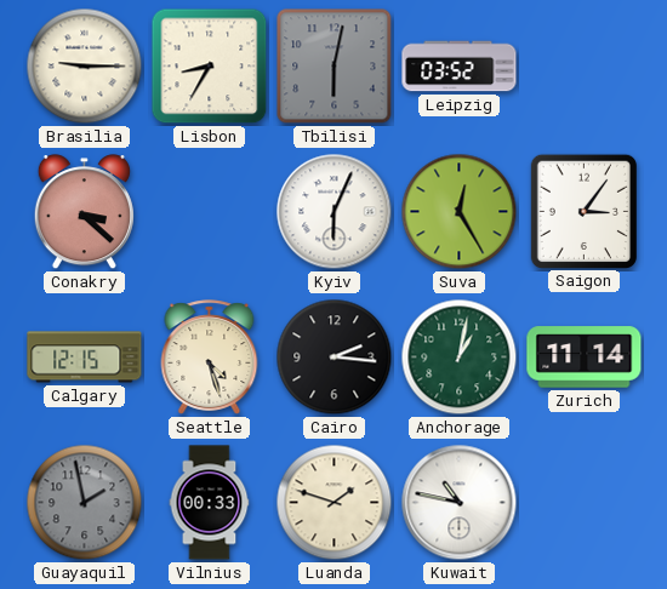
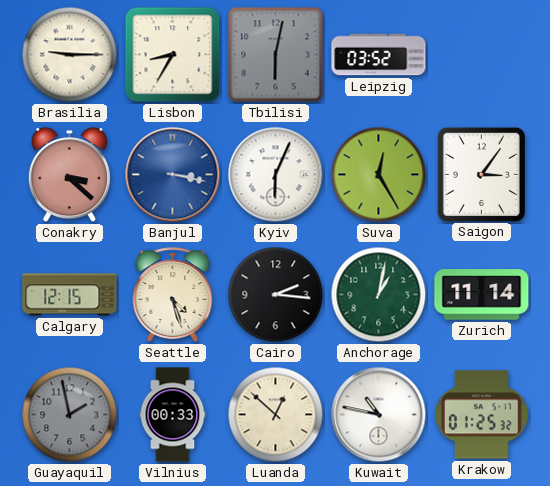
Banjul: none -> 3:17
Luanda: 1:48 -> 12:52
Krakow: none -> 01:25
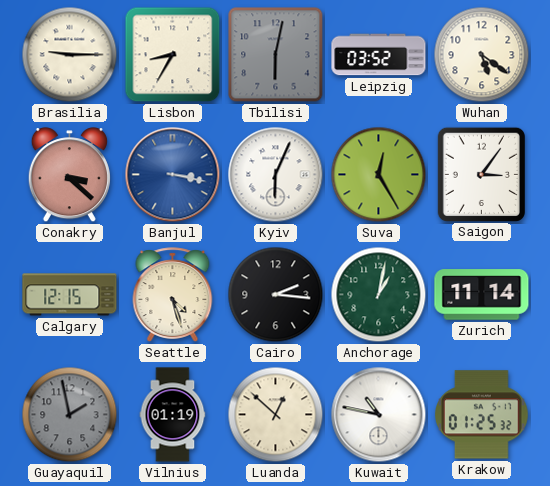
Wuhan: none -> 5:21
Vilnius: 00:33 -> 01:19
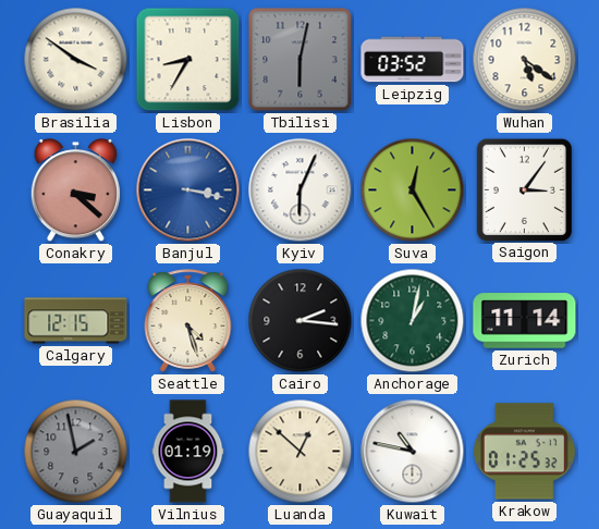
Brasilia: 9:15 -> 3:51
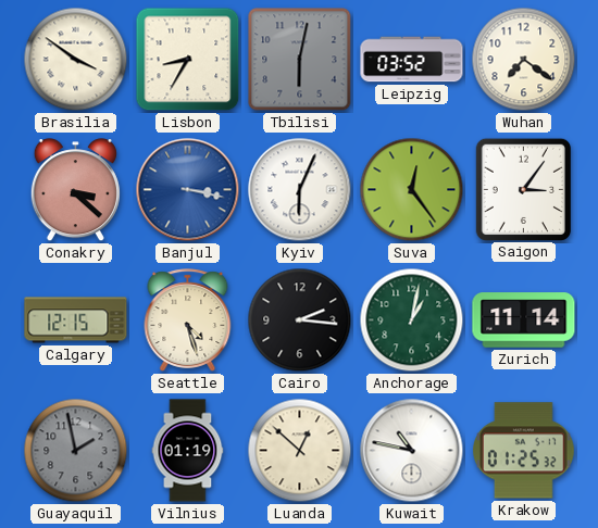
Wuhan: 5:21 -> 7:21
Suva: 12:25 -> 12:24
